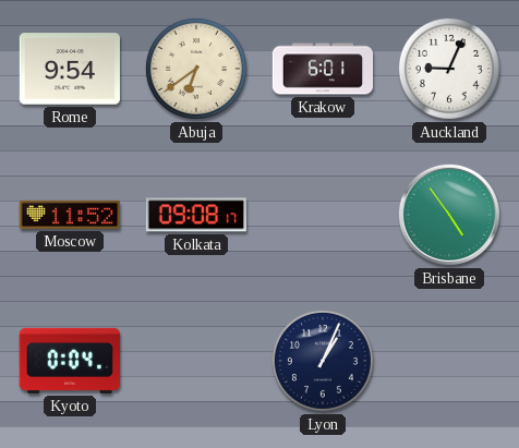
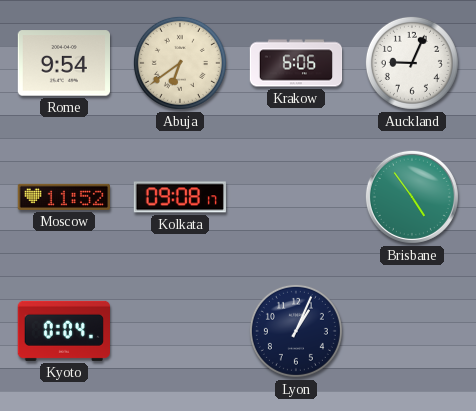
Krakow: 6:01 -> 6:06
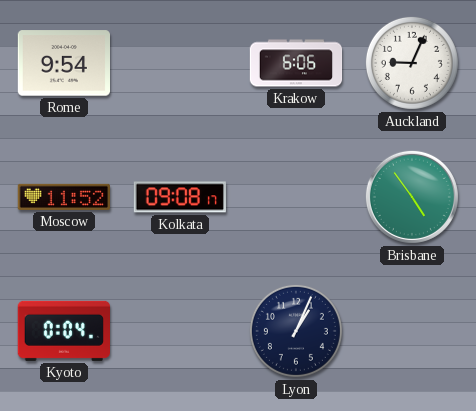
Abuja: 6:39 -> none
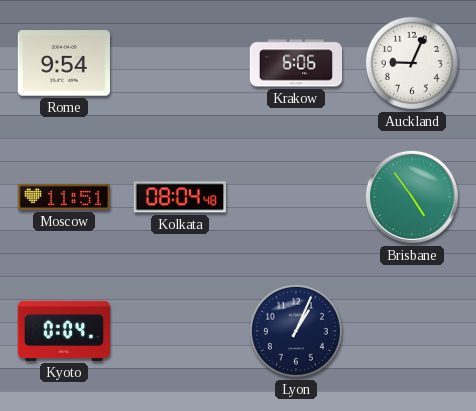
Moscow: 11:52 -> 11:51
Kolkata: 09:08 -> 08:04
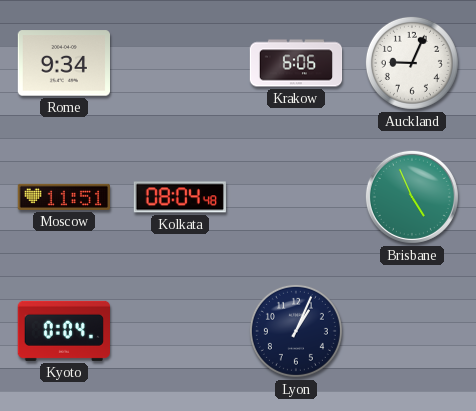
Rome: 9:54 -> 9:34
Brisbane: 4:54 -> 4:56
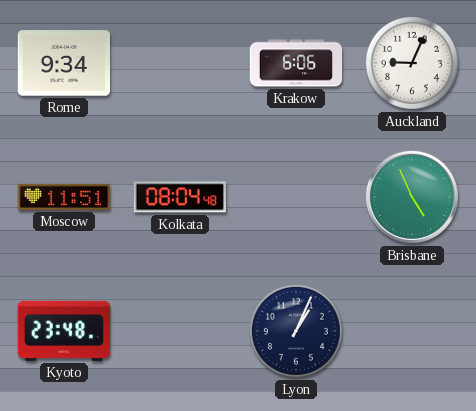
Kyoto: 0:04 -> 23:48
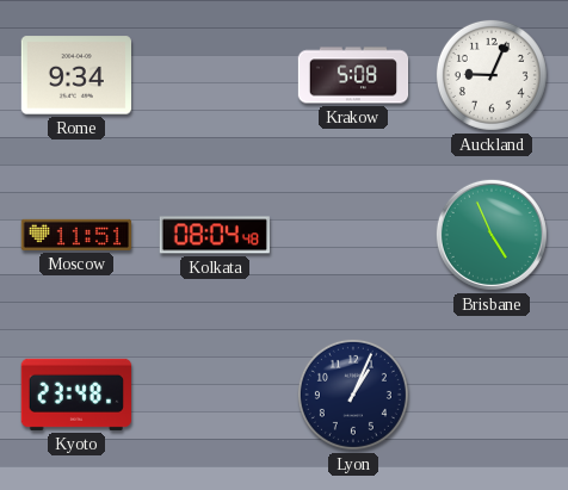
Krakow: 6:06 -> 5:08
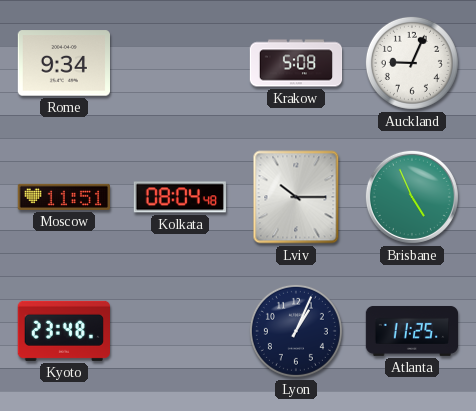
Lviv: none -> 10:15
Atlanta: none -> 11:25
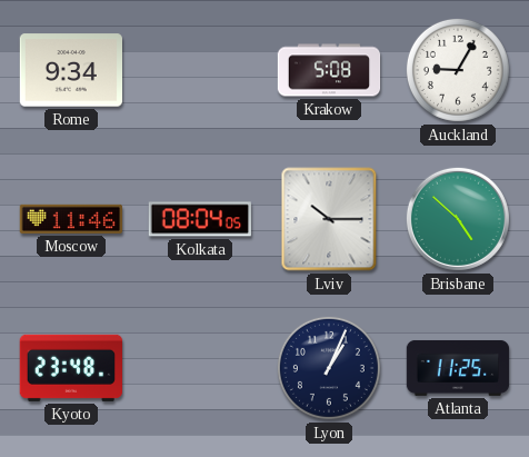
Auckland: 9:04 -> 9:05
Moscow: 11:51 -> 11:46
Kolkata: 08:04:48 -> 08:04:05
Brisbane: 4:56 -> 4:52
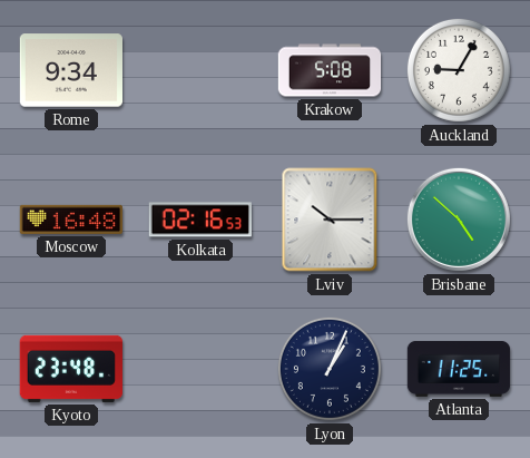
Moscow: 11:46 -> 16:48
Kolkata: 08:04 -> 02:16
